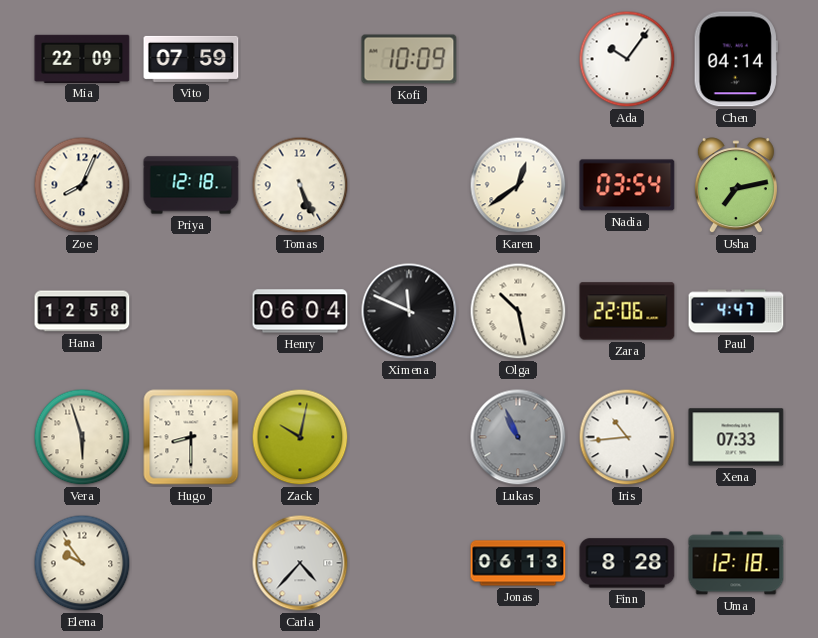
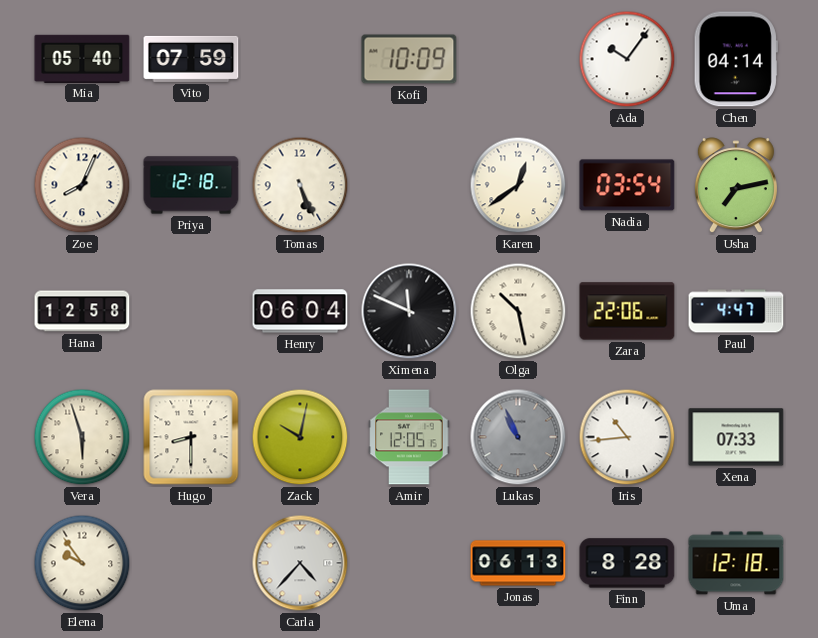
Mia: 22:09 -> 05:40
Amir: none -> 12:05
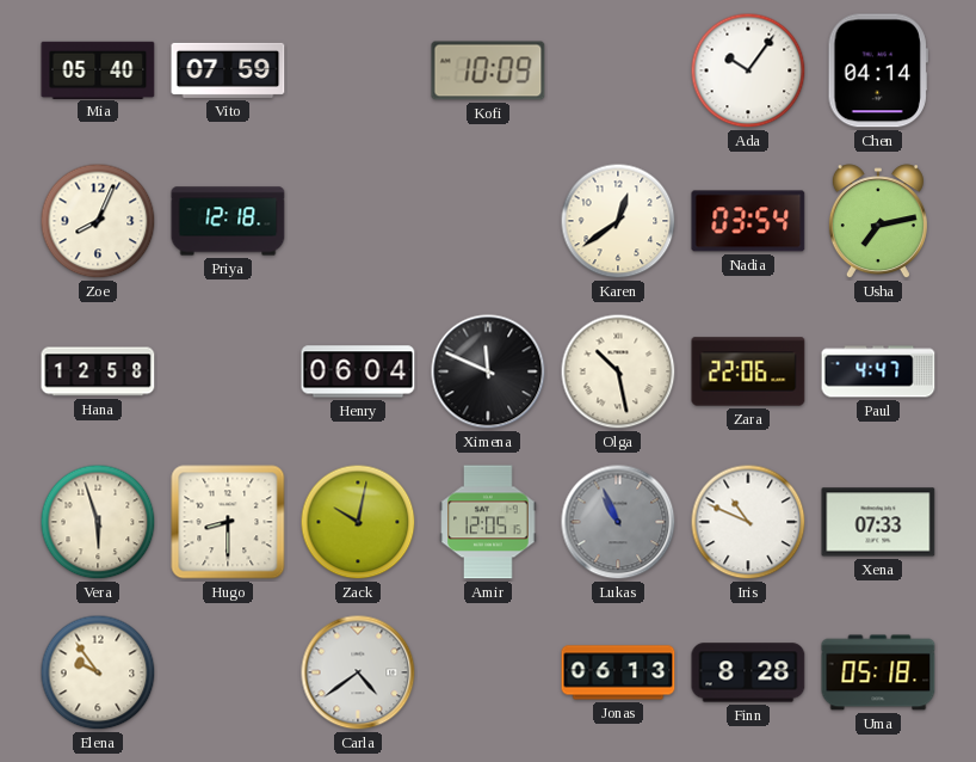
Tomas: 5:26 -> none
Iris: 10:44 -> 10:49
Carla: 4:37 -> 4:39
Uma: 12:18 -> 05:18
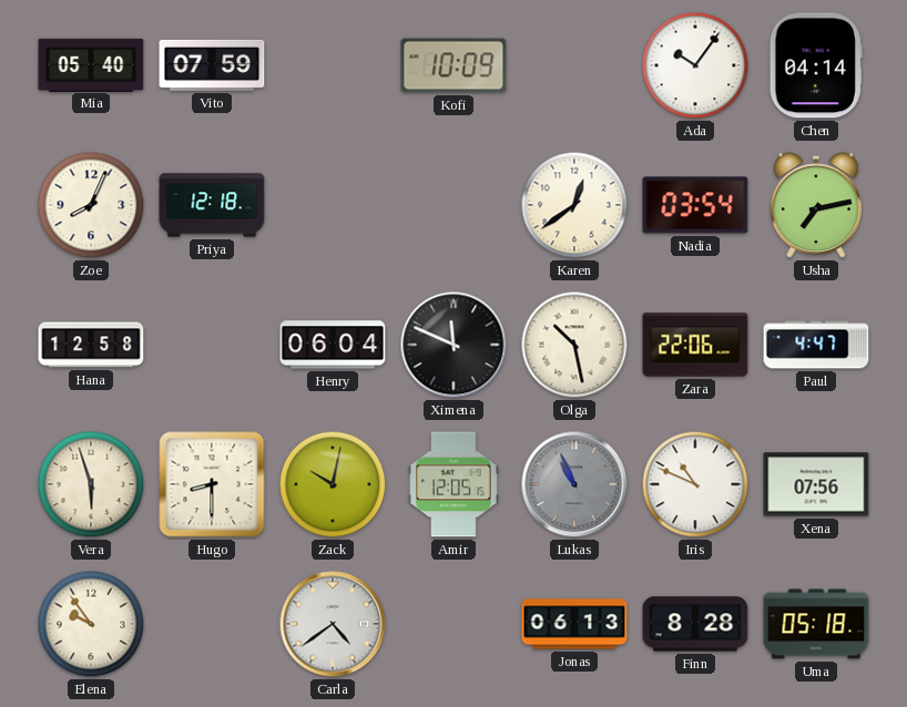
Xena: 07:33 -> 07:56
